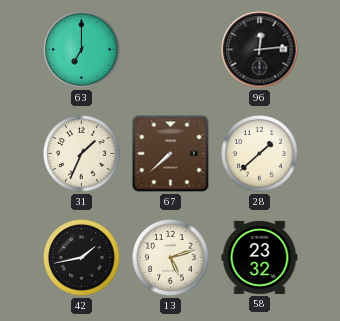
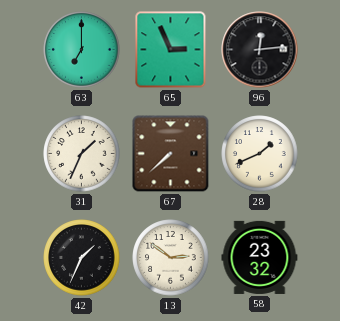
65: none -> 2:56
28: 1:38 -> 1:41
42: 1:43 -> 1:34
13: 5:12 -> 2:51
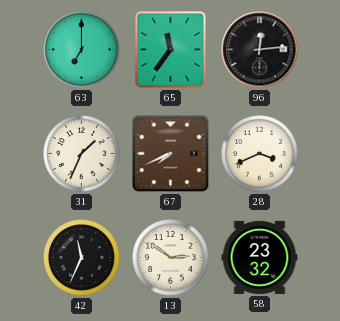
65: 2:56 -> 11:36
67: 7:38 -> 7:41
28: 1:41 -> 3:41
42: 1:34 -> 11:34
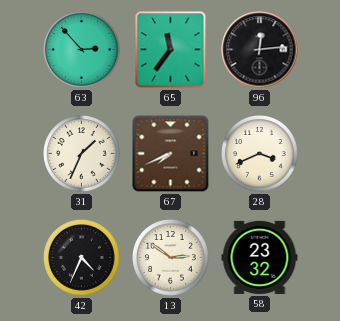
63: 7:00 -> 2:53
42: 11:34 -> 4:34
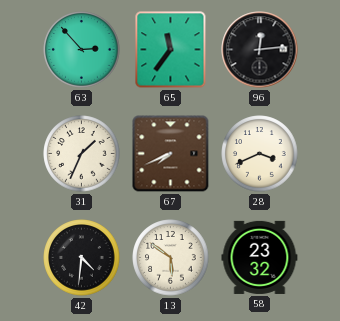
42: 4:34 -> 4:31
13: 2:51 -> 5:51
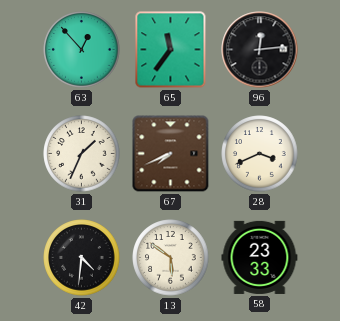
63: 2:53 -> 12:53
58: 23:32 -> 23:33
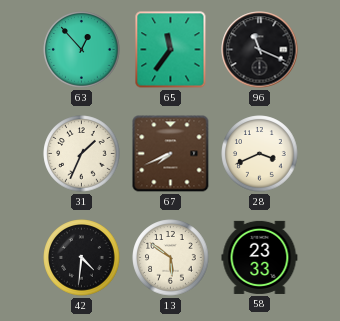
96: 12:14 -> 11:19
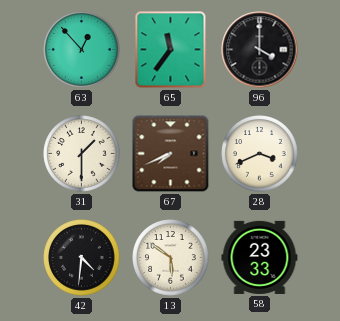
96: 11:19 -> 4:00
31: 1:34 -> 1:30
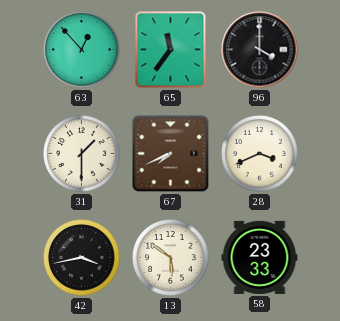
42: 4:31 -> 3:43
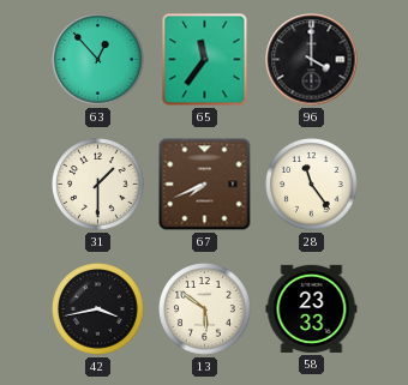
28: 3:41 -> 11:24
